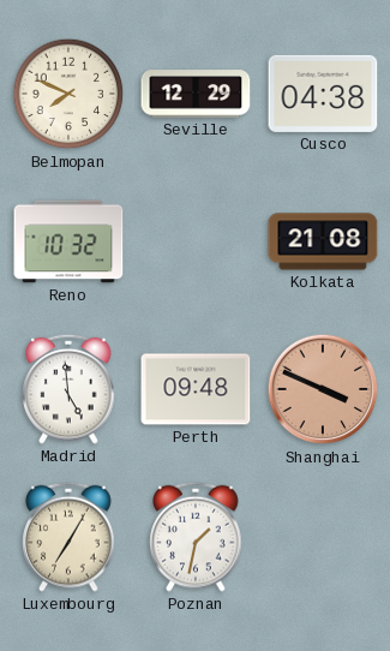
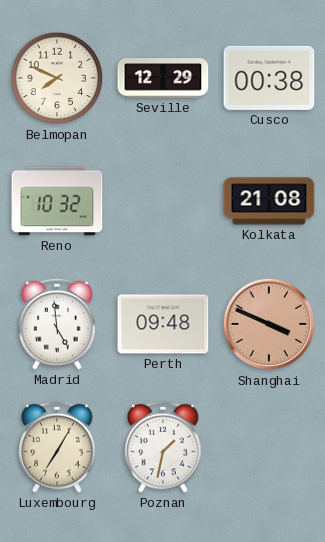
Cusco: 04:38 -> 00:38
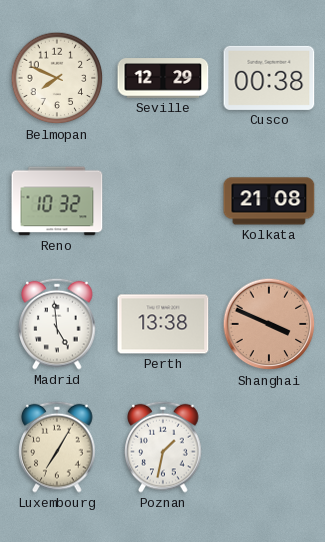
Perth: 09:48 -> 13:38
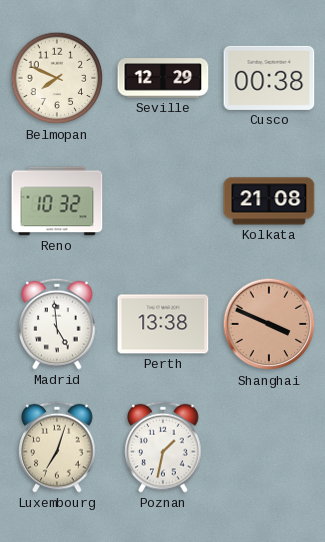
Luxembourg: 7:05 -> 7:03
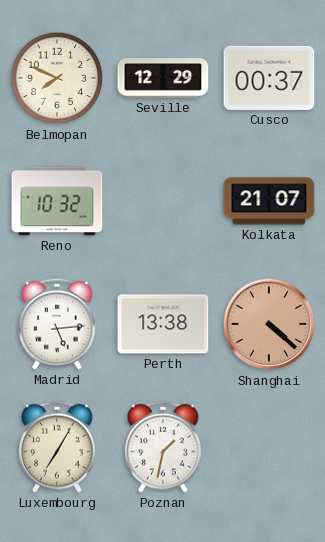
Cusco: 00:38 -> 00:37
Kolkata: 21:08 -> 21:07
Madrid: 4:59 -> 5:14
Shanghai: 3:49 -> 4:22
Luxembourg: 7:03 -> 7:05
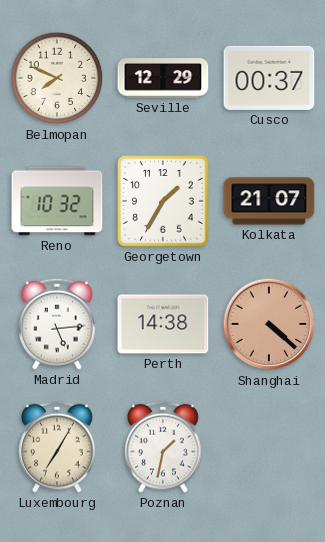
Georgetown: none -> 1:35
Perth: 13:38 -> 14:38
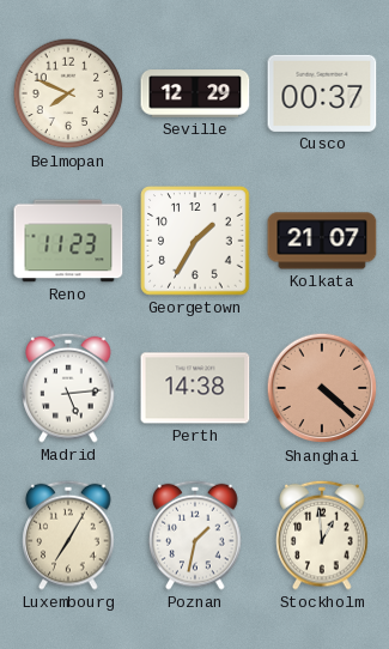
Reno: 10:32 -> 11:23
Stockholm: none -> 12:59
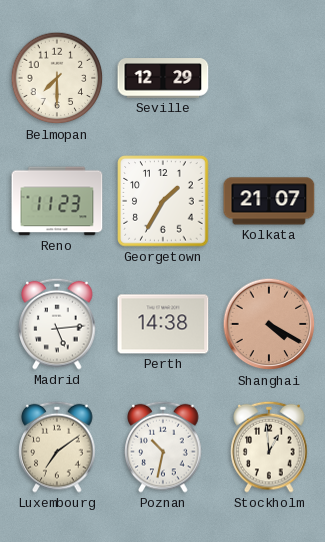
Belmopan: 7:49 -> 7:30
Cusco: 00:37 -> none
Shanghai: 4:22 -> 4:20
Luxembourg: 7:05 -> 7:09
Poznan: 1:32 -> 10:32
